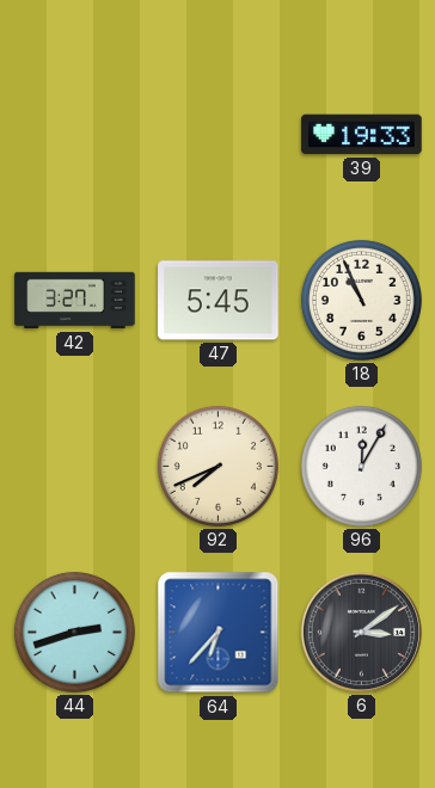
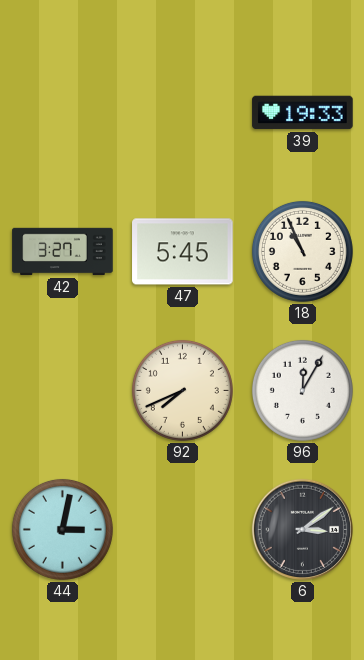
44: 2:42 -> 3:02
64: 6:37 -> none
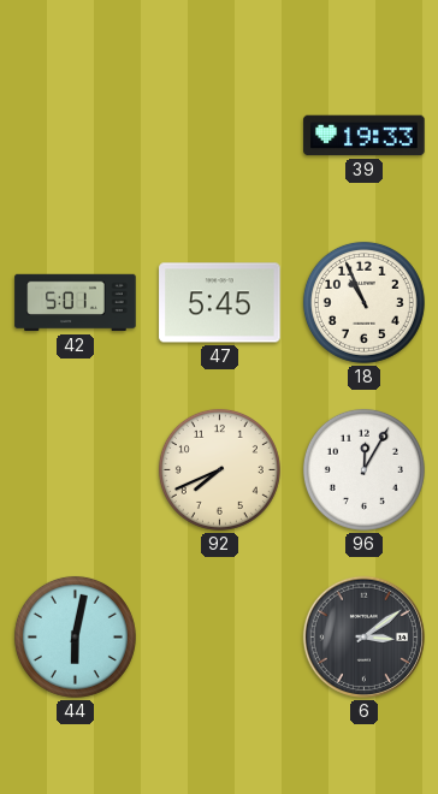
42: 3:27 -> 5:01
44: 3:02 -> 6:02
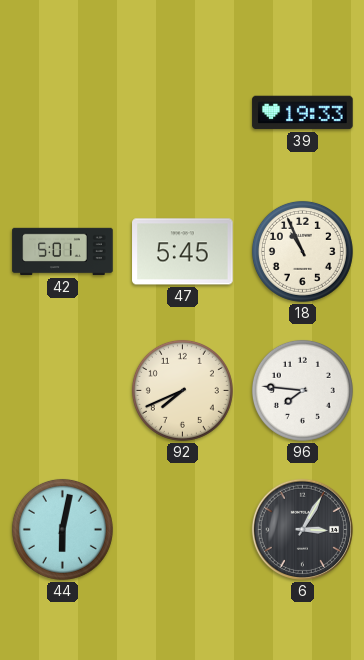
96: 12:05 -> 7:46
6: 3:09 -> 3:05
